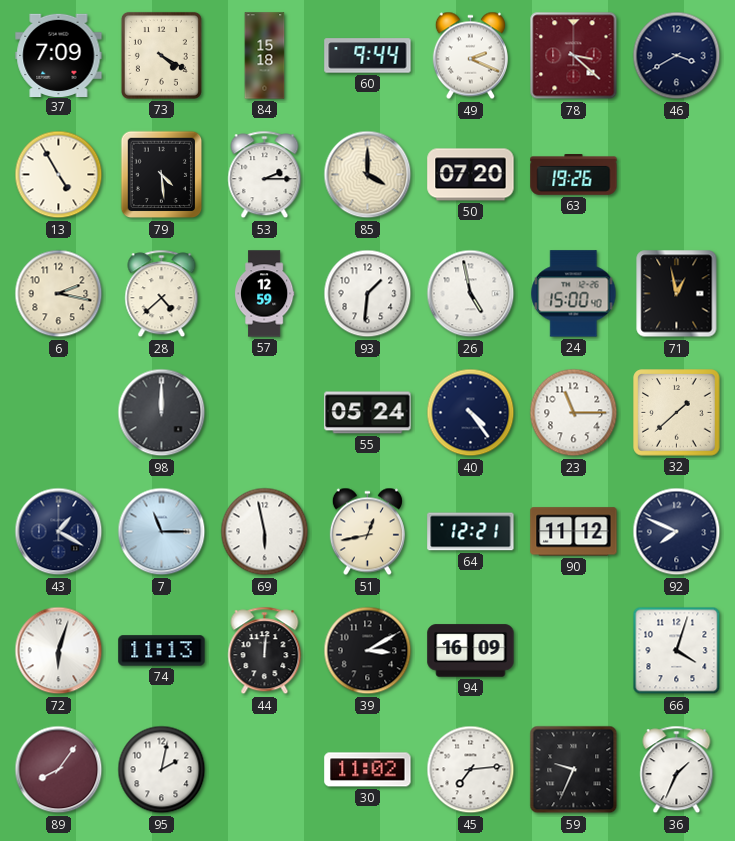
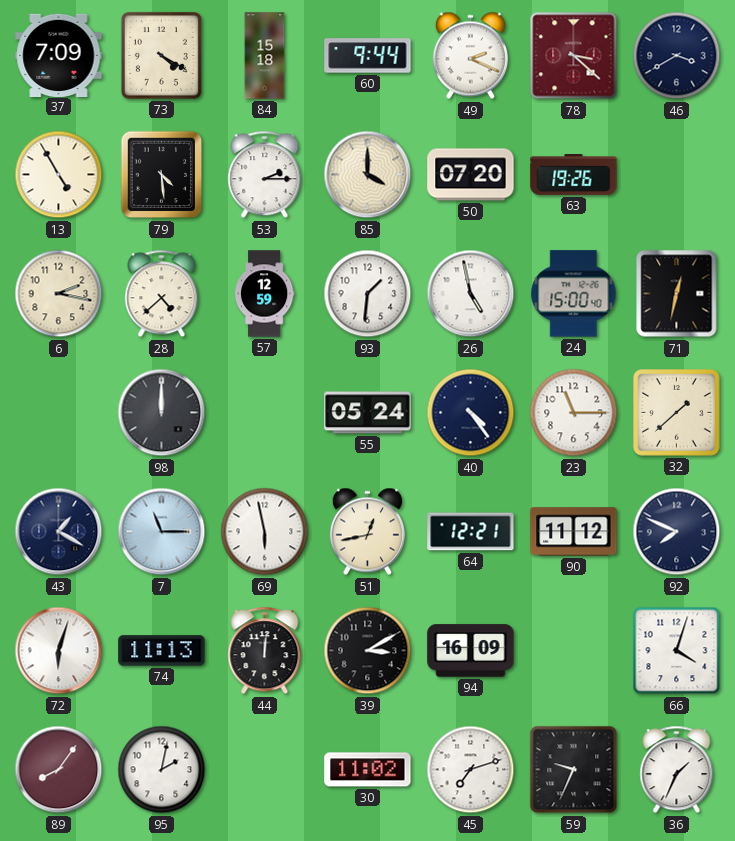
71: 12:58 -> 12:32
45: 7:14 -> 7:12
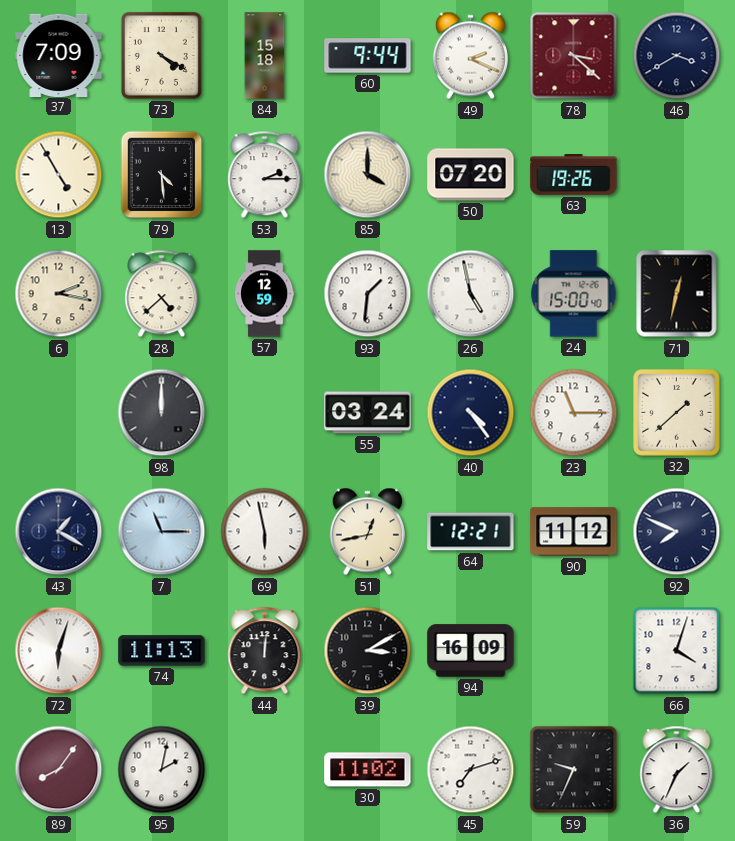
55: 05:24 -> 03:24
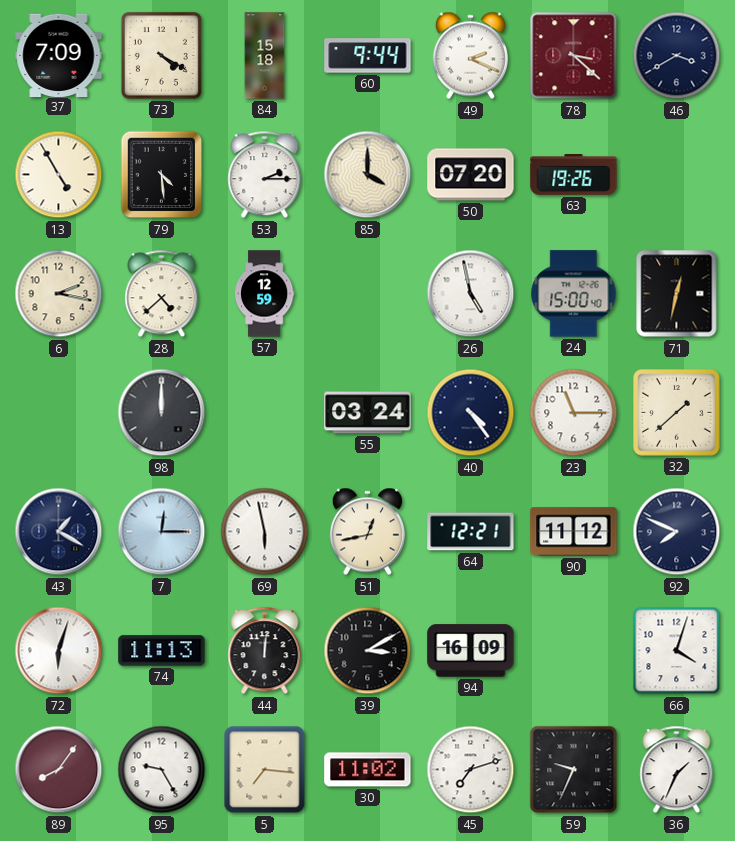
93: 1:31 -> none
7: 11:15 -> 12:15
95: 2:02 -> 9:25
5: none -> 7:16
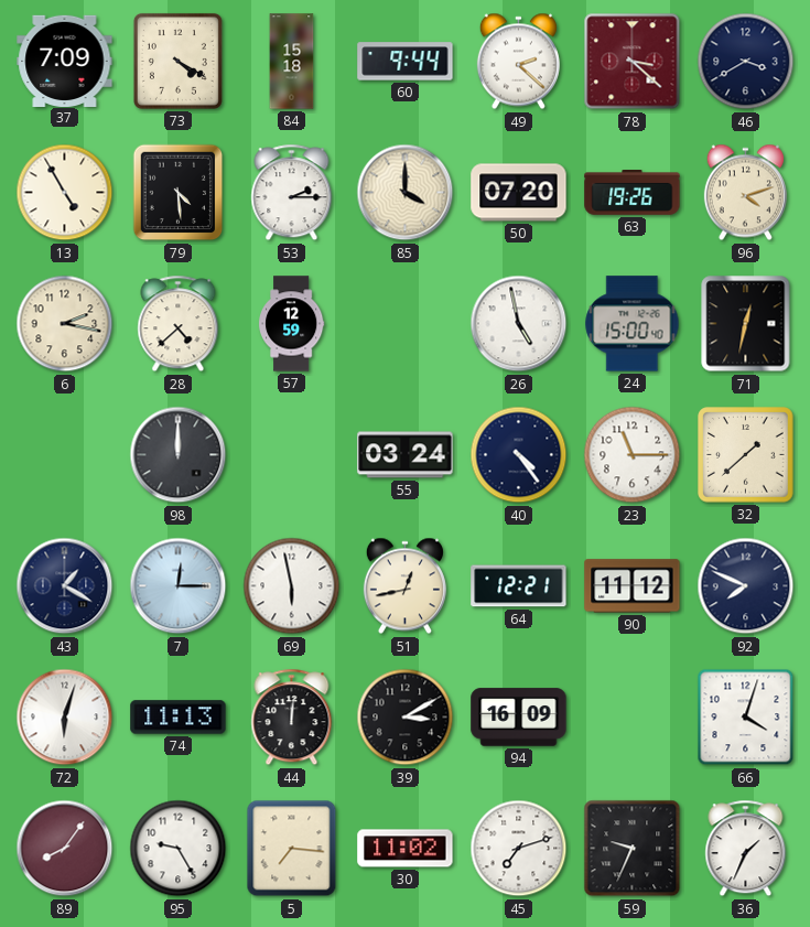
49: 2:19 -> 2:22
96: none -> 4:12
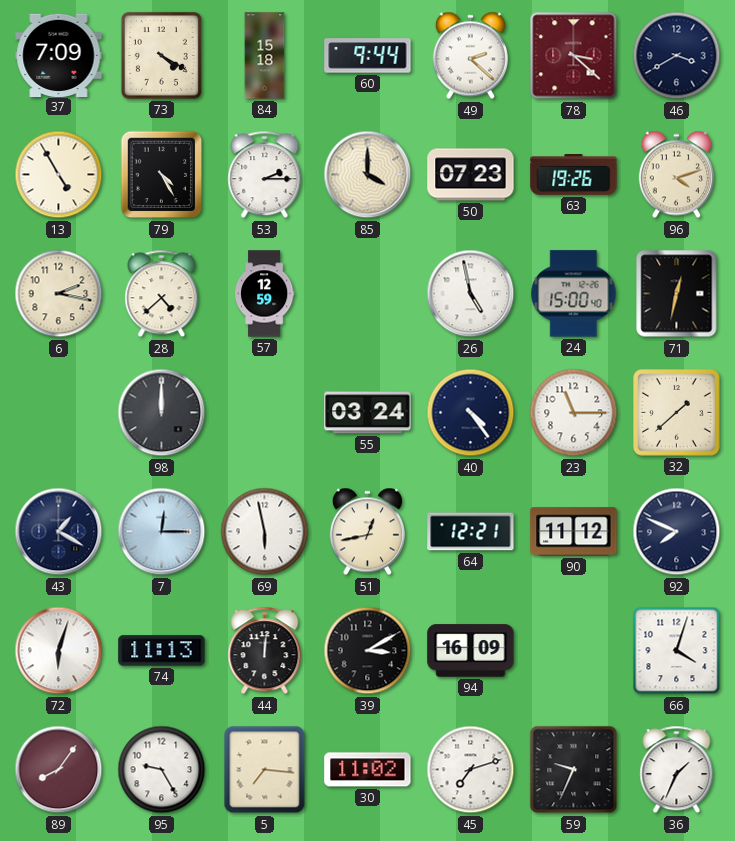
79: 4:29 -> 4:25
50: 07:20 -> 07:23
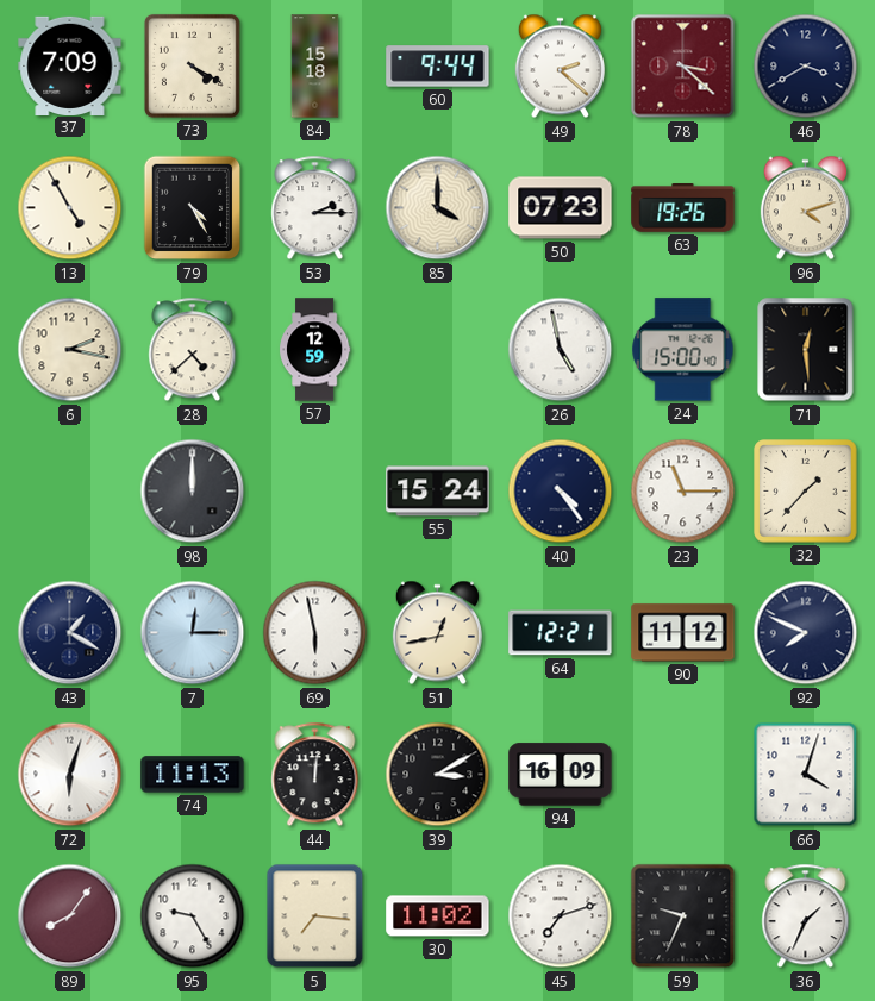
71: 12:32 -> 12:29
55: 03:24 -> 15:24
32: 1:38 -> 1:37
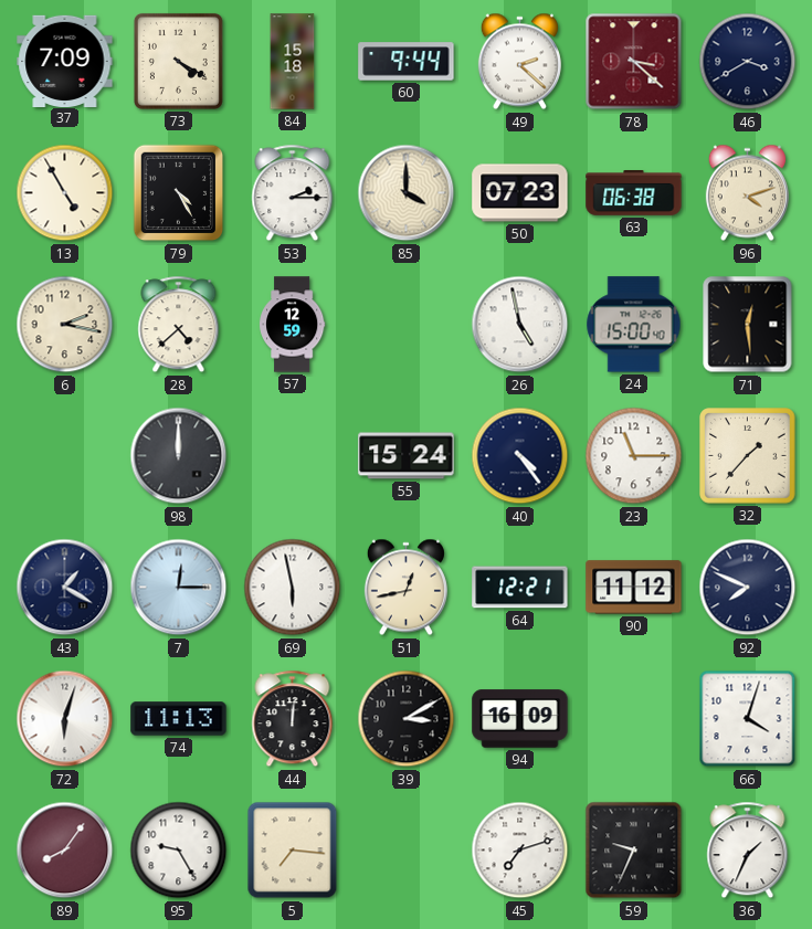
63: 19:26 -> 06:38
30: 11:02 -> none
